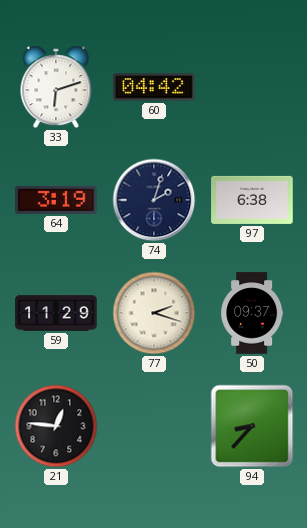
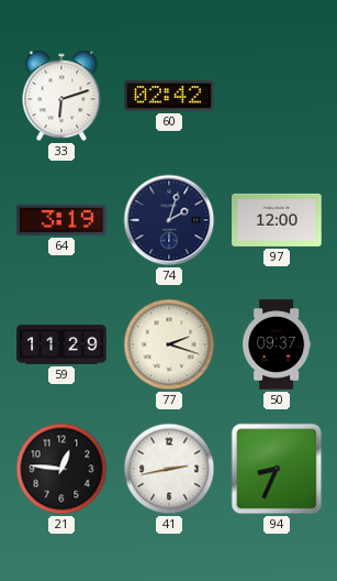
60: 04:42 -> 02:42
97: 6:38 -> 12:00
41: none -> 2:43
94: 8:37 -> 8:34
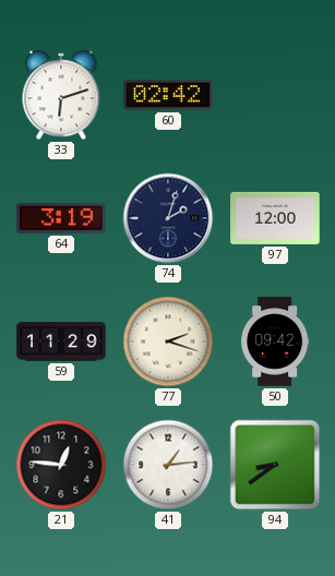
50: 09:37 -> 09:42
41: 2:43 -> 1:14
94: 8:34 -> 8:39
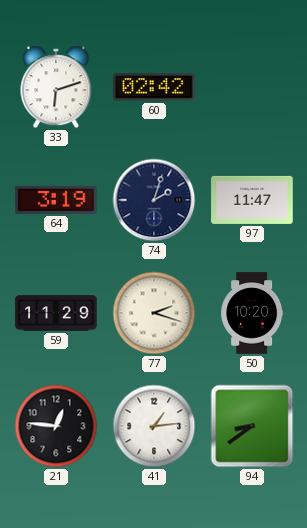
97: 12:00 -> 11:47
50: 09:42 -> 10:20
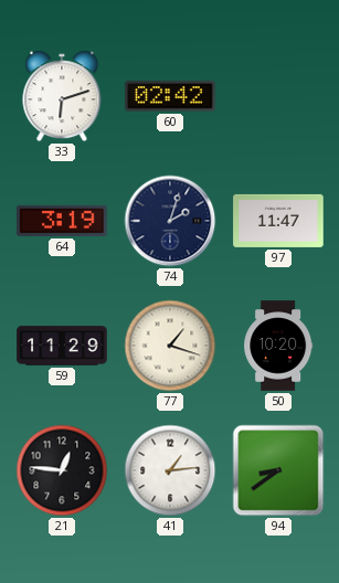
77: 2:18 -> 1:18
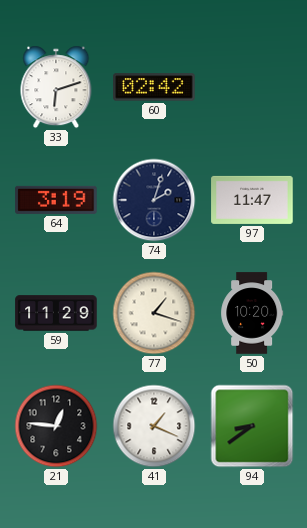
41: 1:14 -> 1:19
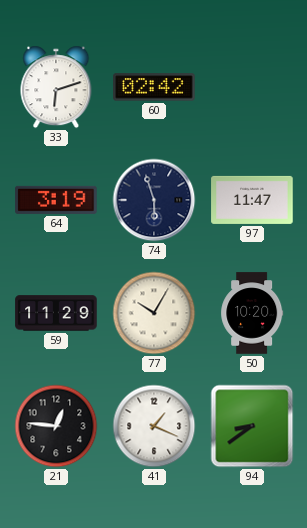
74: 2:03 -> 5:57
77: 1:18 -> 10:05
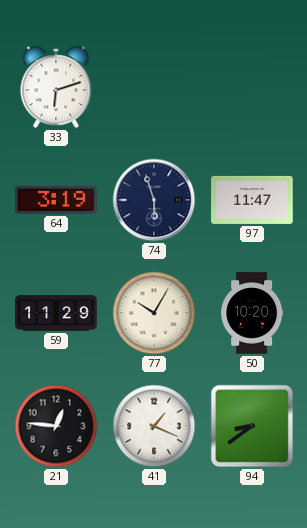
60: 02:42 -> none
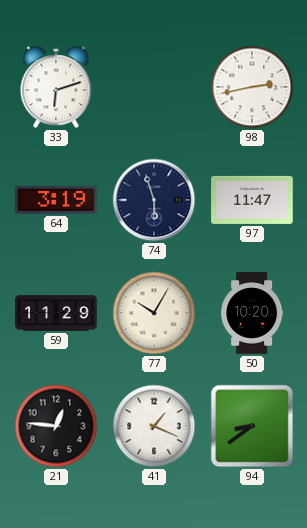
98: none -> 2:43
